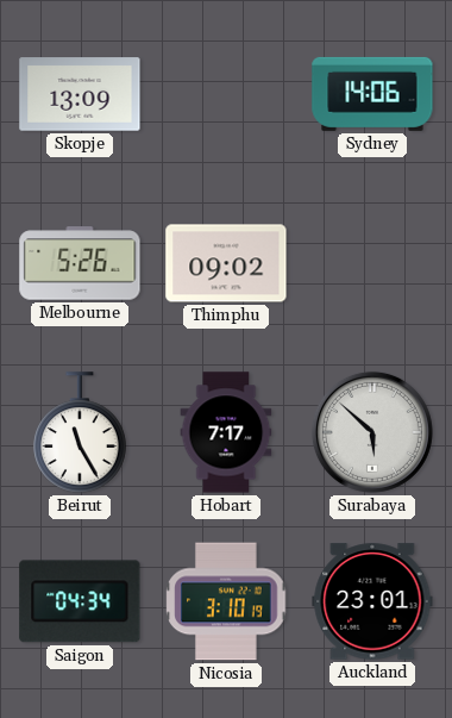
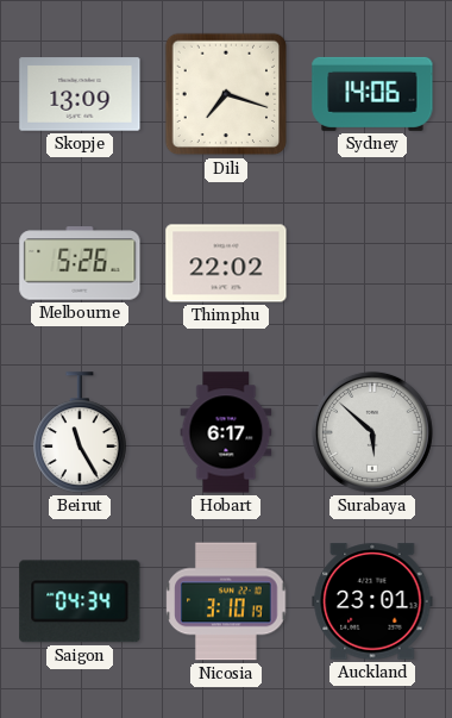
Dili: none -> 7:18
Thimphu: 09:02 -> 22:02
Hobart: 7:17 -> 6:17
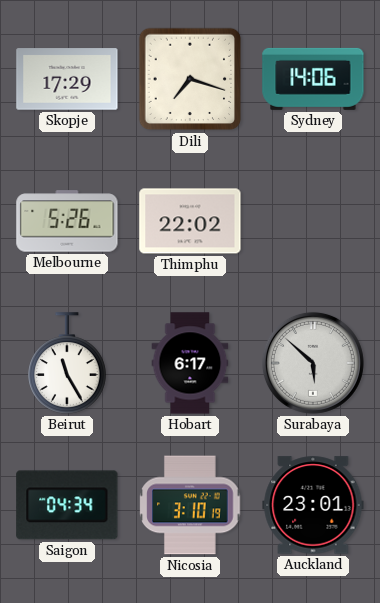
Skopje: 13:09 -> 17:29
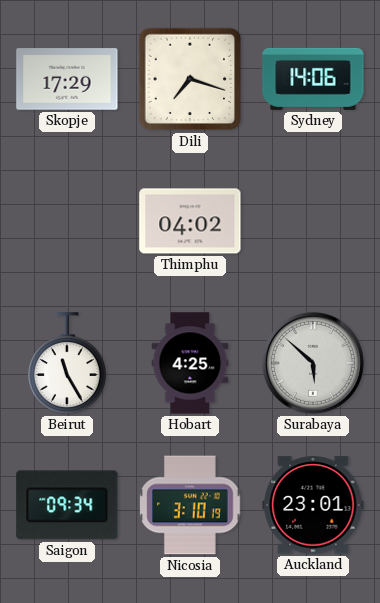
Melbourne: 5:26 -> none
Thimphu: 22:02 -> 04:02
Hobart: 6:17 -> 4:25
Saigon: 04:34 -> 09:34
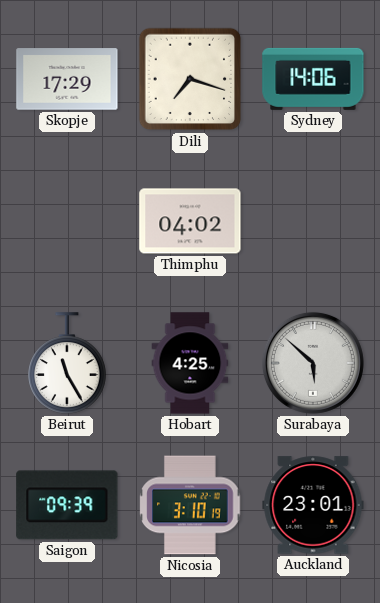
Saigon: 09:34 -> 09:39
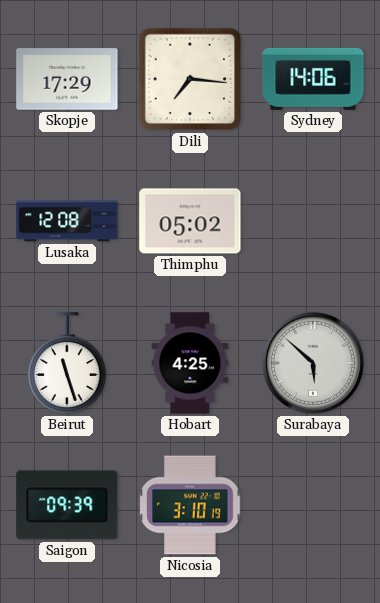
Dili: 7:18 -> 7:16
Lusaka: none -> 12:08
Thimphu: 04:02 -> 05:02
Beirut: 11:25 -> 11:27
Auckland: 23:01 -> none
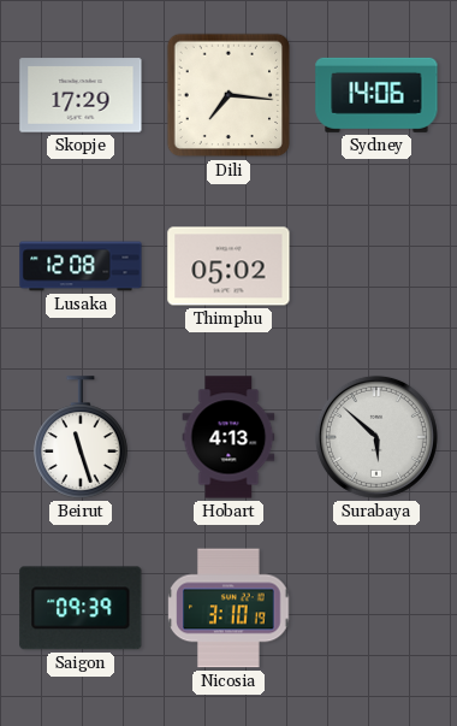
Hobart: 4:25 -> 4:13
